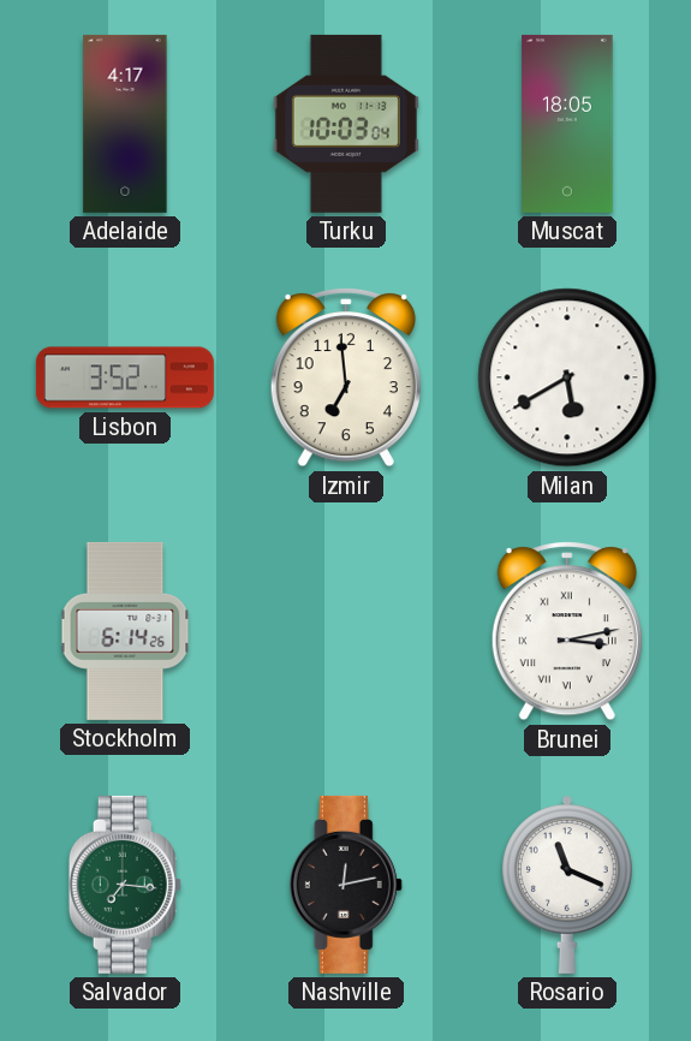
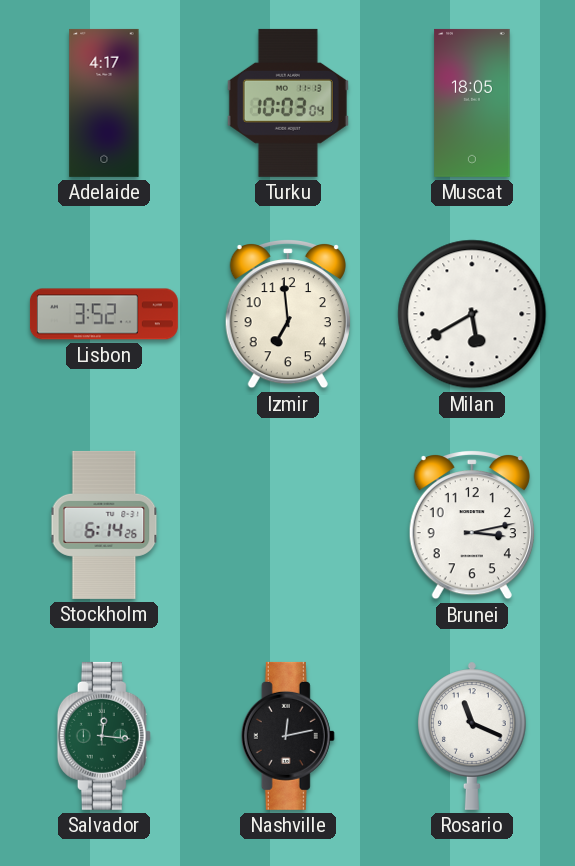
Brunei numerals: Roman -> Arabic
Salvador: 7:16 -> 12:16
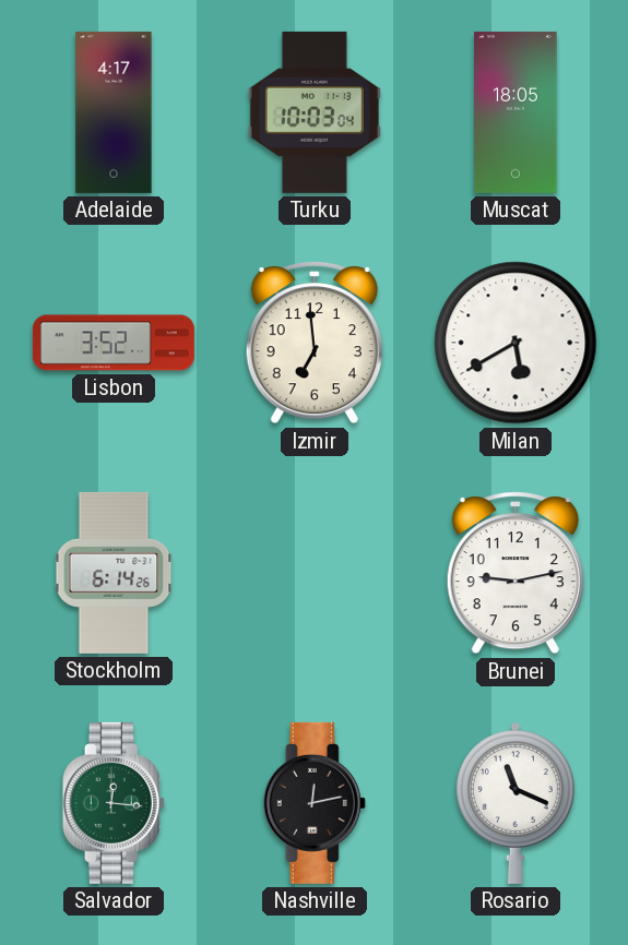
Brunei: 3:13 -> 9:13
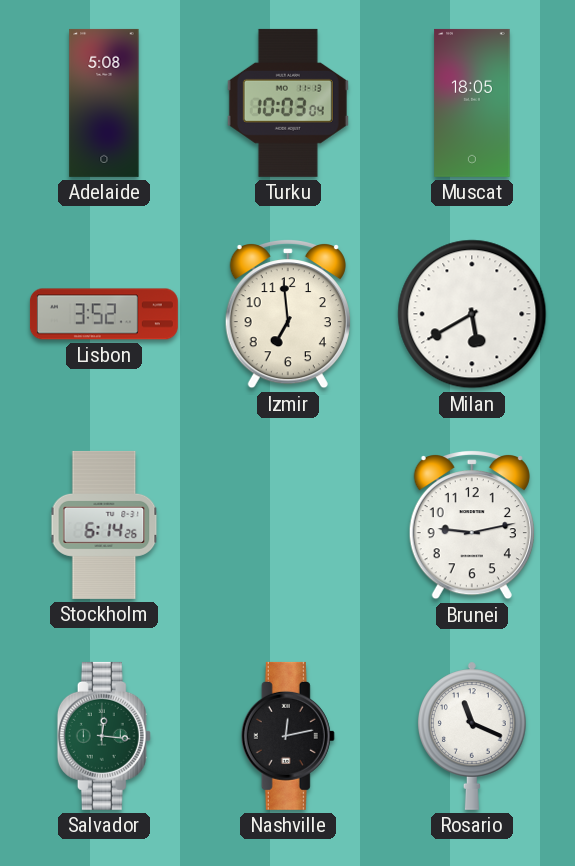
Adelaide: 4:17 -> 5:08
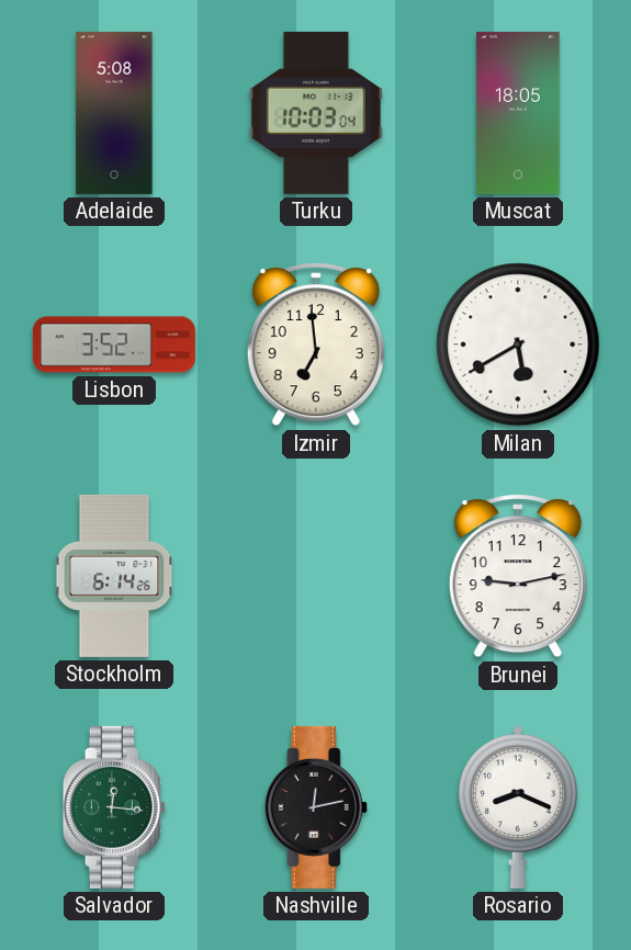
Rosario: 11:19 -> 8:19
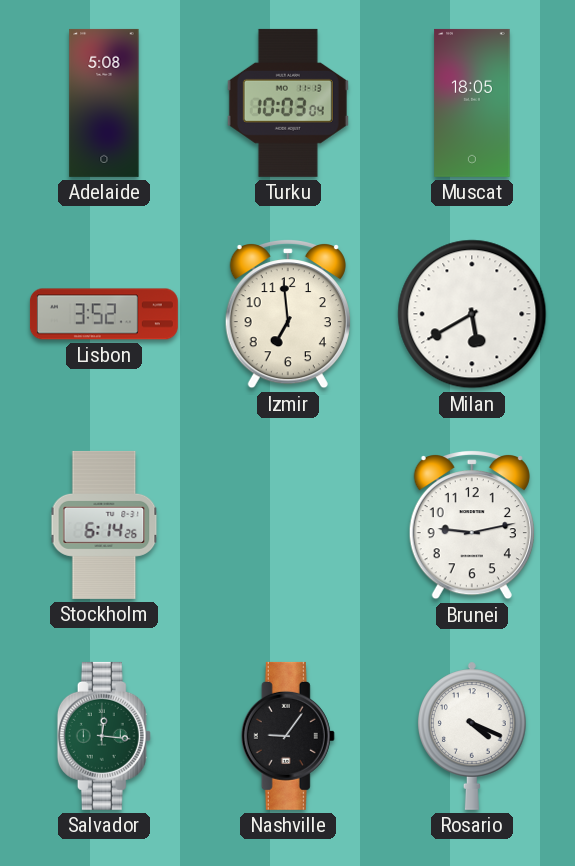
Nashville: 12:13 -> 9:06
Rosario: 8:19 -> 4:19
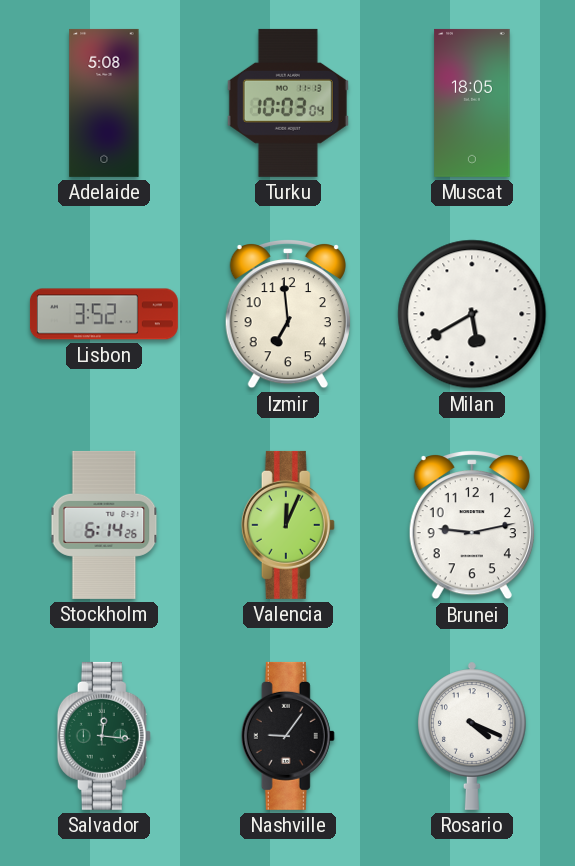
Valencia: none -> 12:04
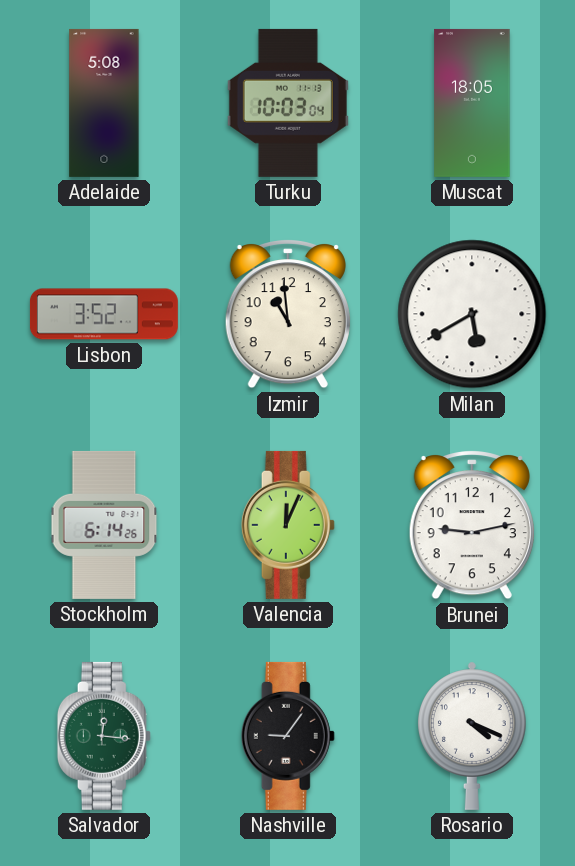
Izmir: 6:59 -> 10:59
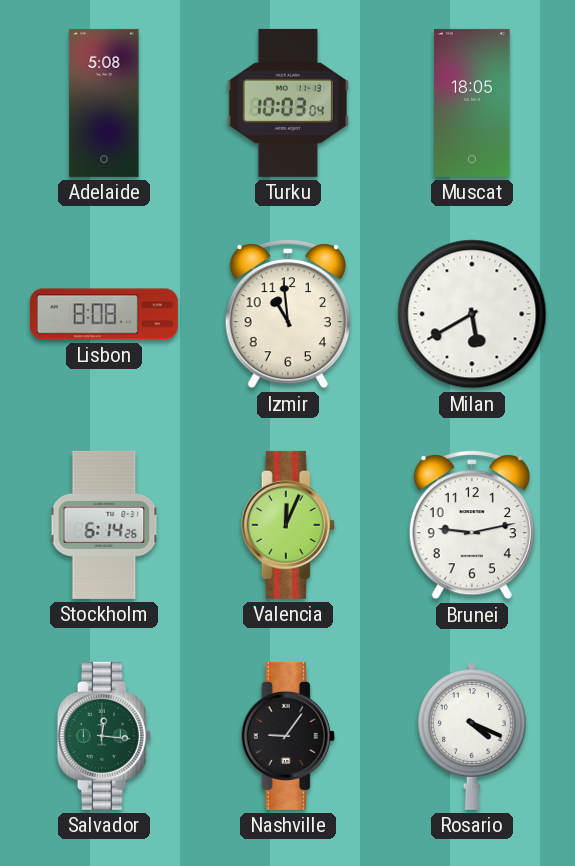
Lisbon: 3:52 -> 8:08
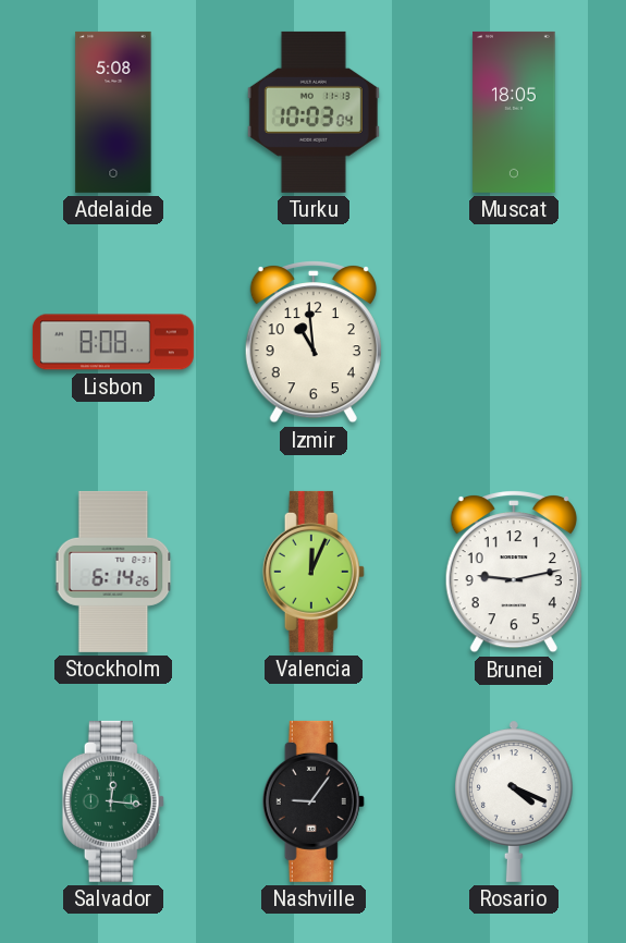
Milan: 5:40 -> none
